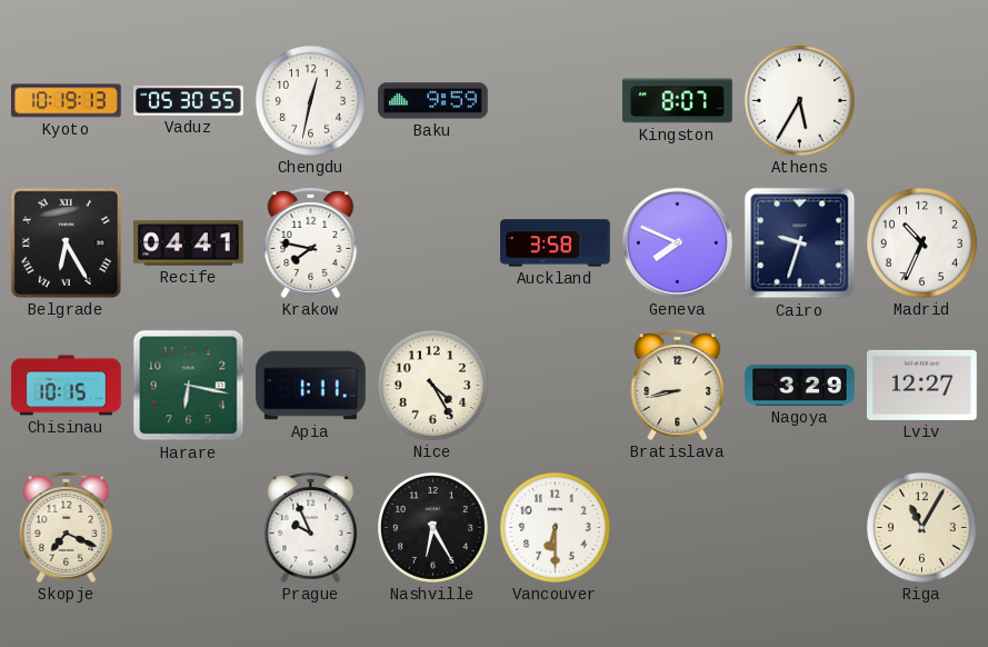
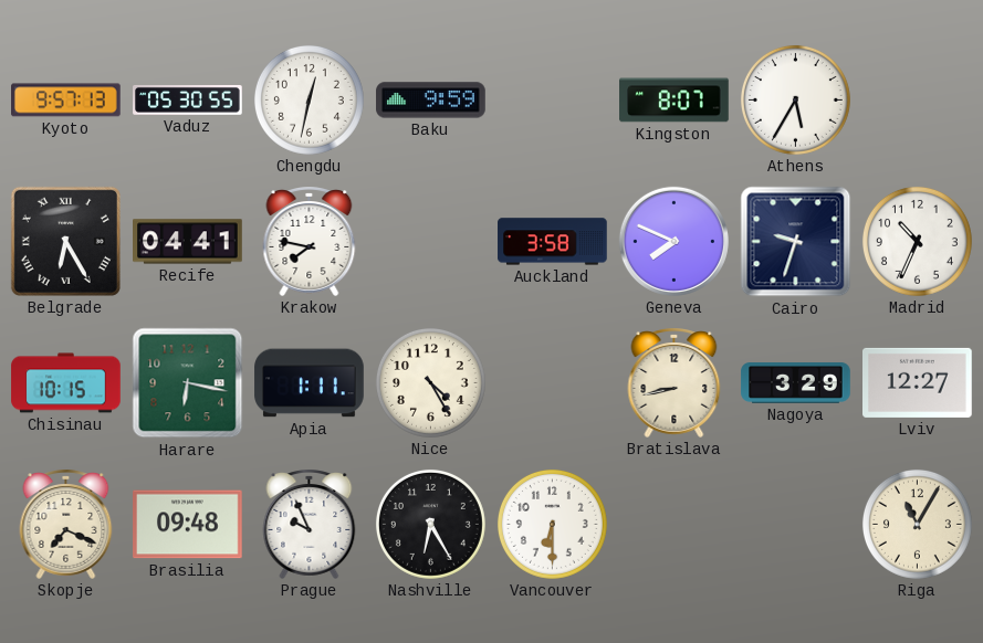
Kyoto: 10:19 -> 9:57
Brasilia: none -> 09:48
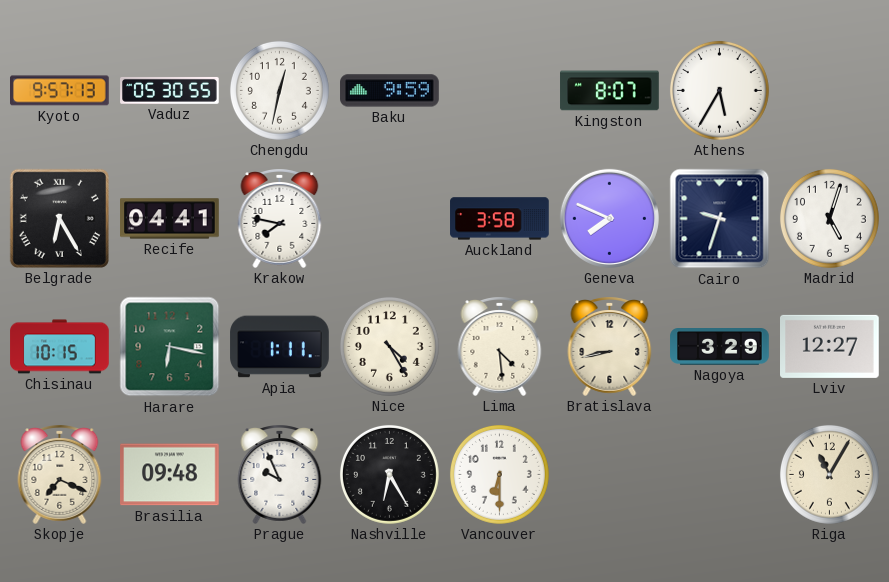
Madrid: 10:34 -> 5:03
Lima: none -> 4:29
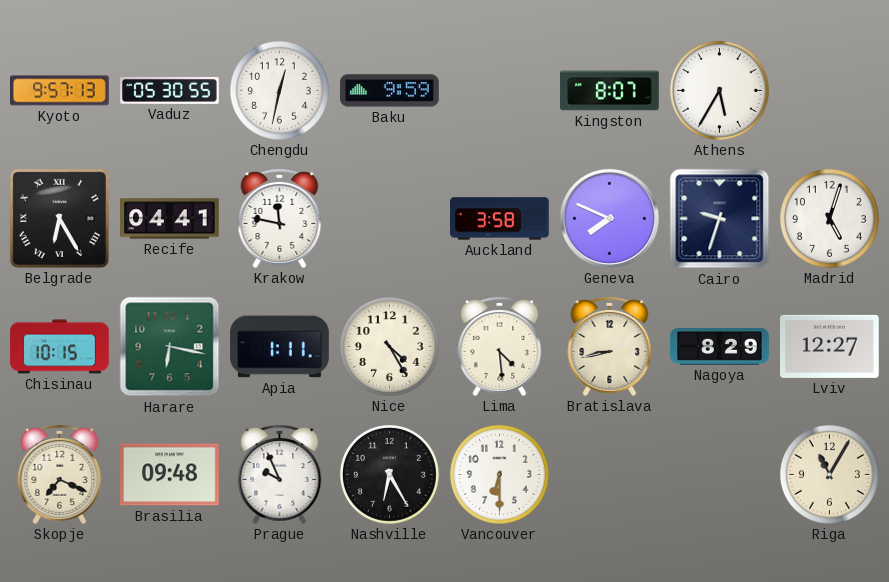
Krakow: 7:47 -> 11:47
Nagoya: 3:29 -> 8:29
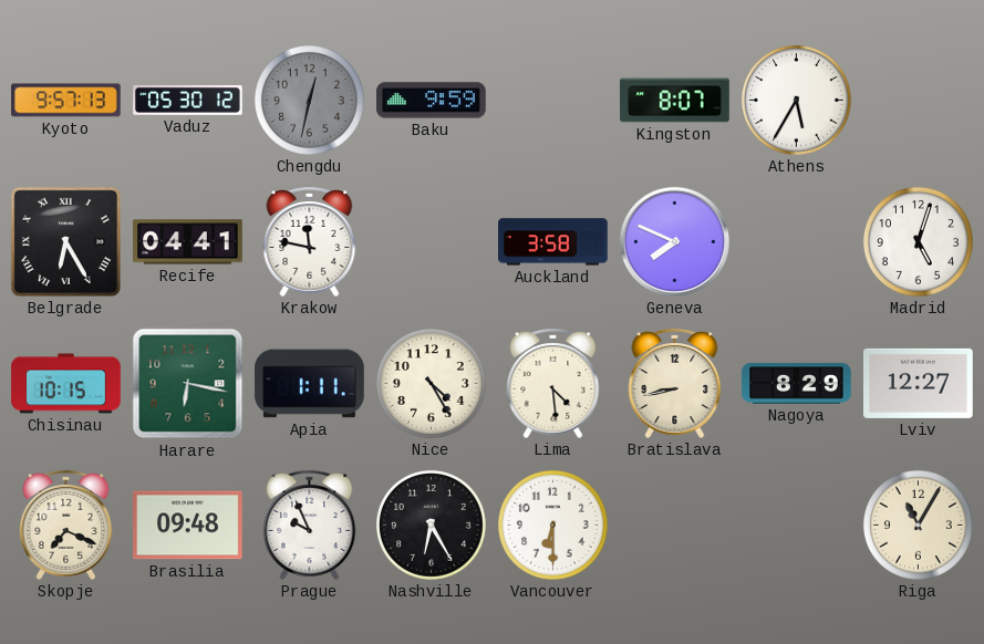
Vaduz: 05:30:55 -> 05:30:12
Chengdu dial: white -> grey
Cairo: 9:33 -> none
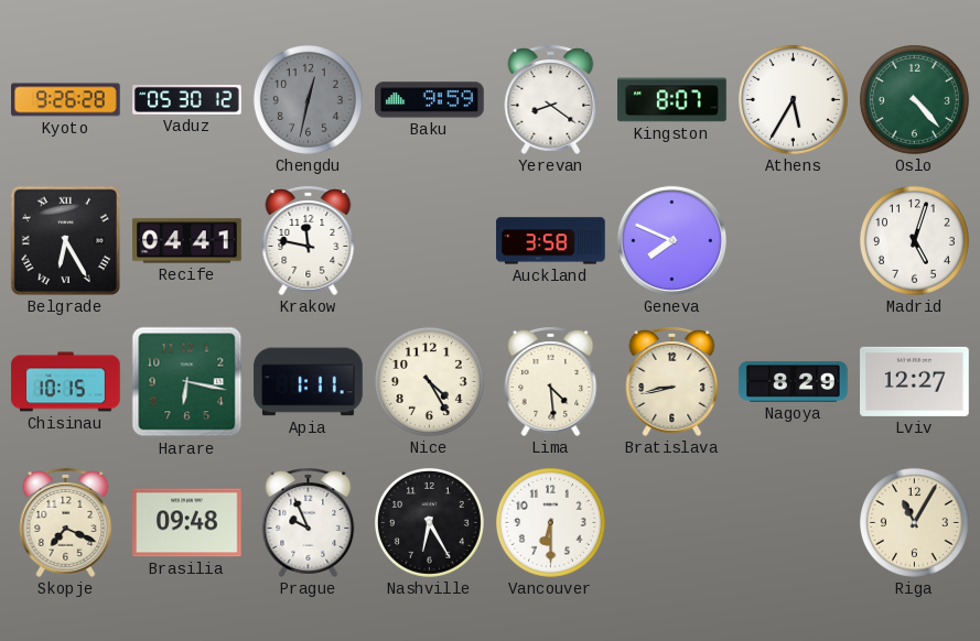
Kyoto: 9:57 -> 9:26
Yerevan: none -> 8:21
Oslo: none -> 4:23
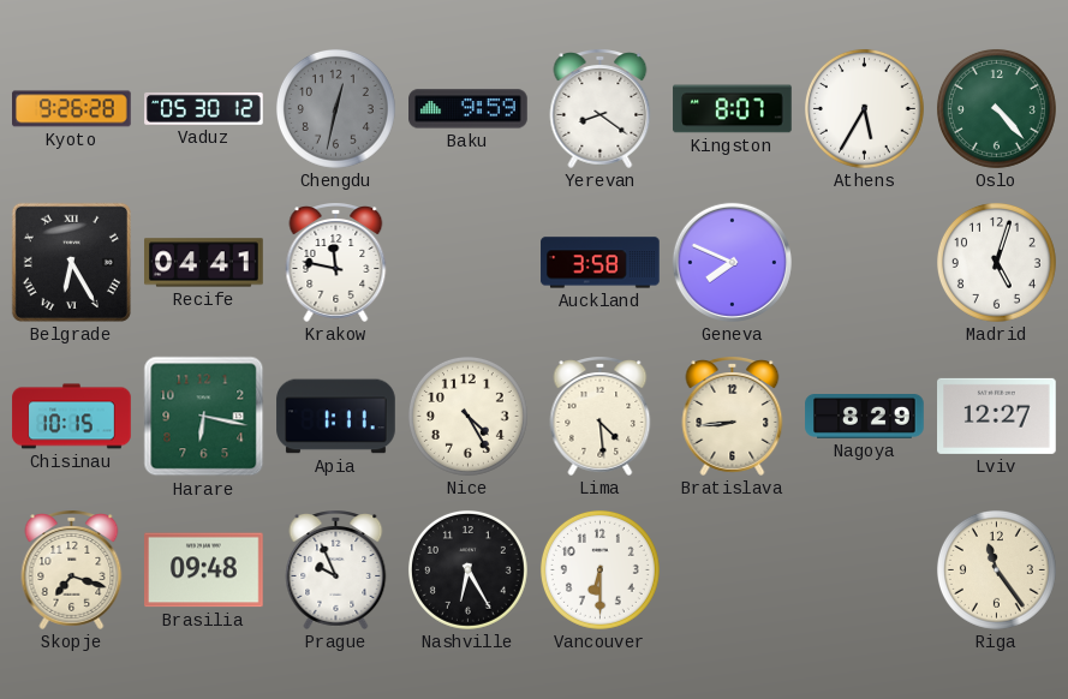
Bratislava: 8:43 -> 8:44
Skopje: 7:19 -> 7:18
Riga: 11:05 -> 11:24
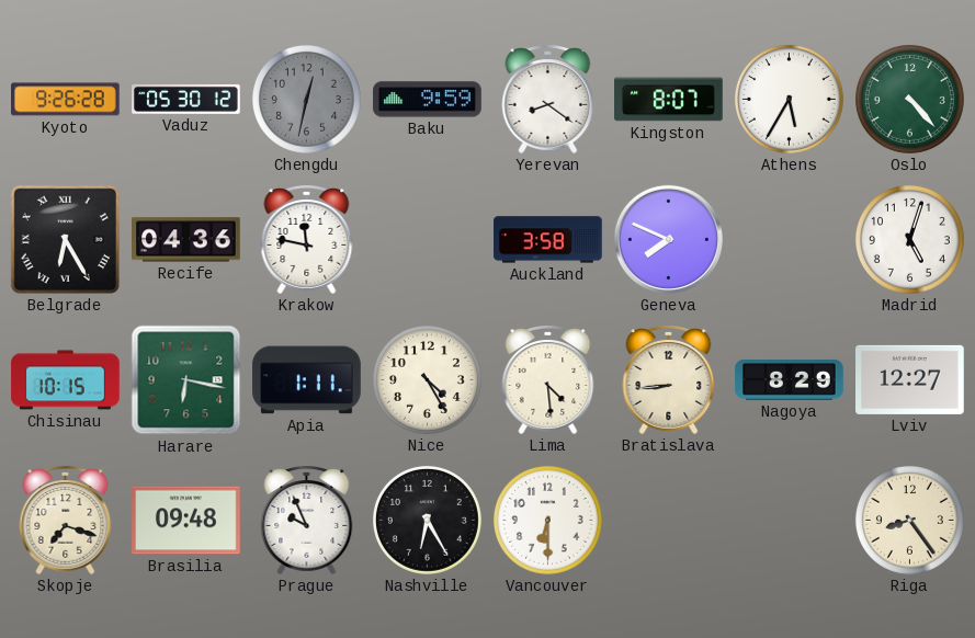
Recife: 04:41 -> 04:36
Riga: 11:24 -> 8:24
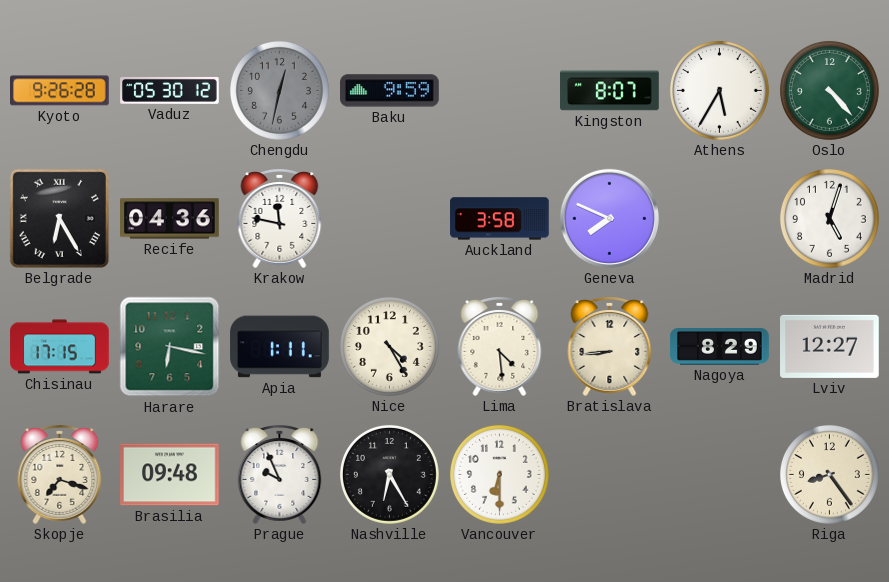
Yerevan: 8:21 -> none
Chisinau: 10:15 -> 17:15
